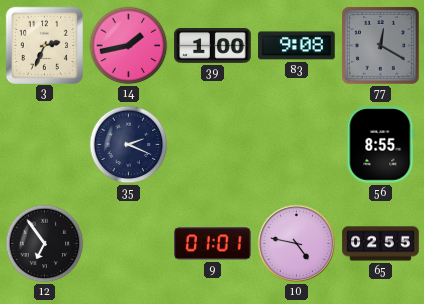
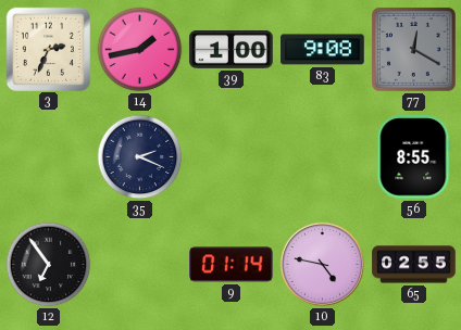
9: 01:01 -> 01:14
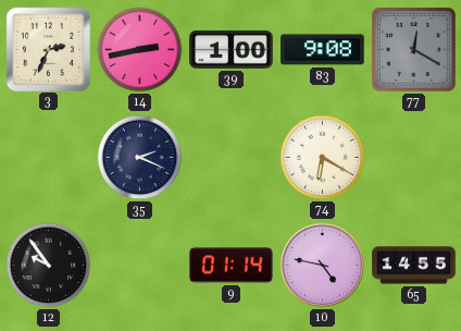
14: 1:43 -> 2:43
74: none -> 6:20
56: 8:55 -> none
12: 6:54 -> 9:54
65: 02:55 -> 14:55
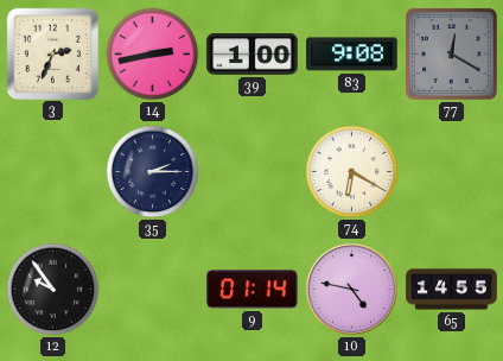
35: 2:19 -> 2:15
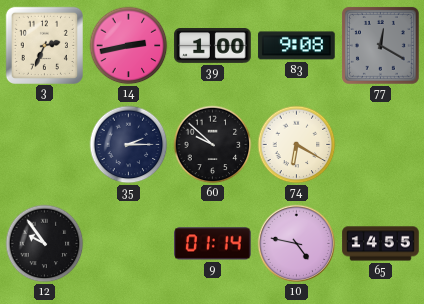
60: none -> 9:52
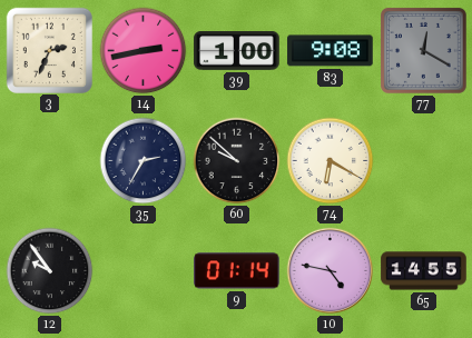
35: 2:15 -> 2:35
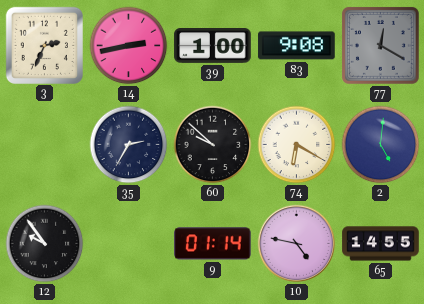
2: none -> 5:01
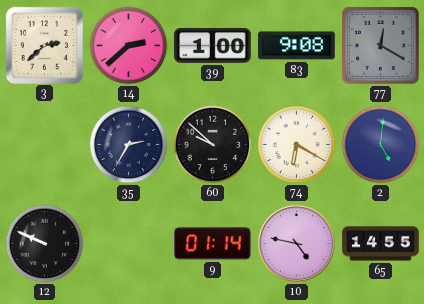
3: 2:34 -> 2:38
14: 2:43 -> 2:38
12: 9:54 -> 9:49
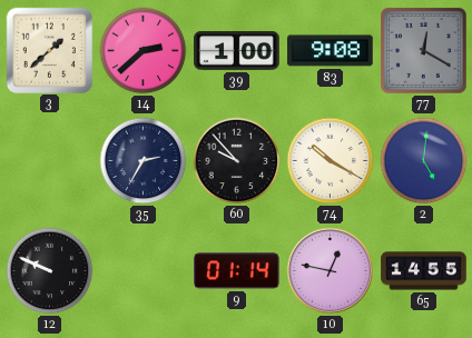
3: 2:38 -> 1:38
60: 9:52 -> 9:53
74: 6:20 -> 10:20
10: 4:47 -> 12:47
